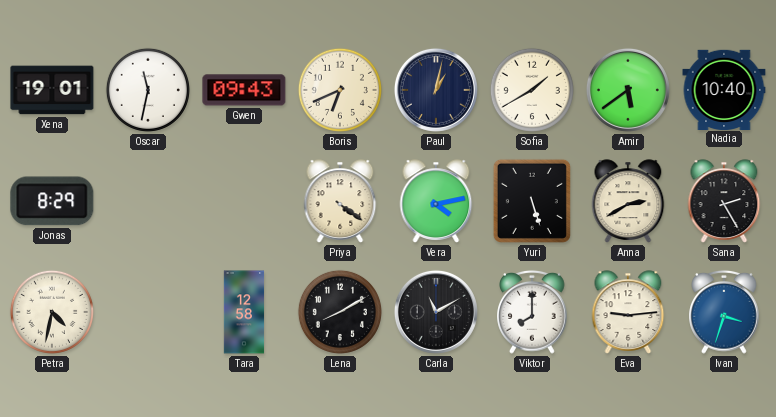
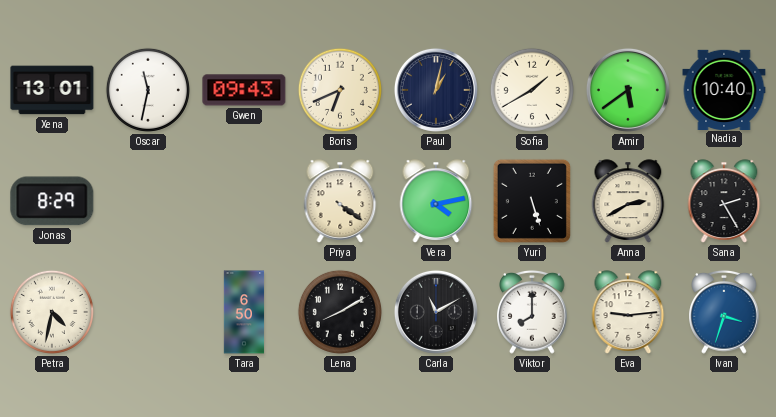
Xena: 19:01 -> 13:01
Tara: 12:58 -> 6:50
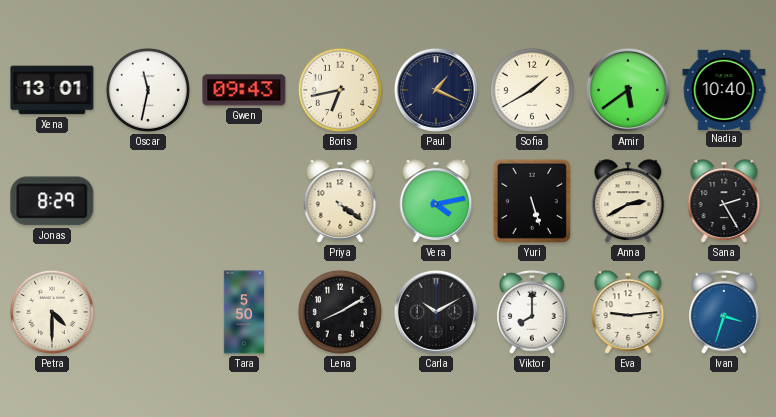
Boris: 6:41 -> 6:43
Paul: 1:02 -> 1:19
Petra: 4:32 -> 4:30
Tara: 6:50 -> 5:50
Carla: 11:10 -> 10:10
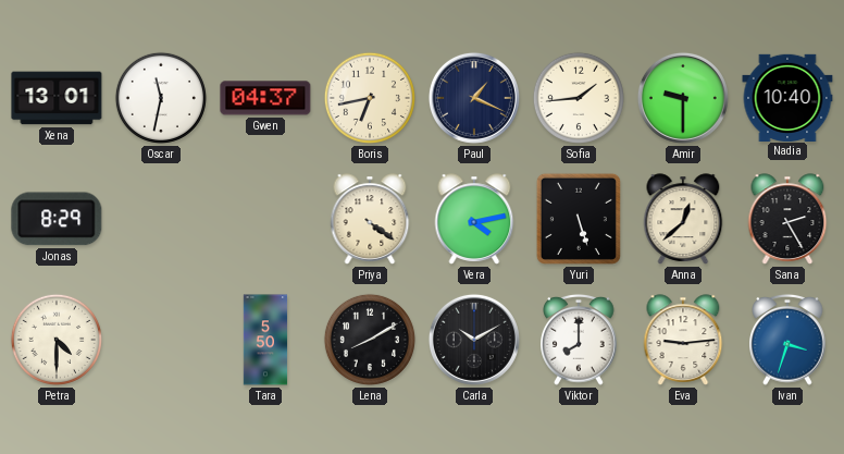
Gwen: 09:43 -> 04:37
Sofia: 1:40 -> 1:44
Amir: 5:39 -> 9:30
Anna: 2:40 -> 12:38
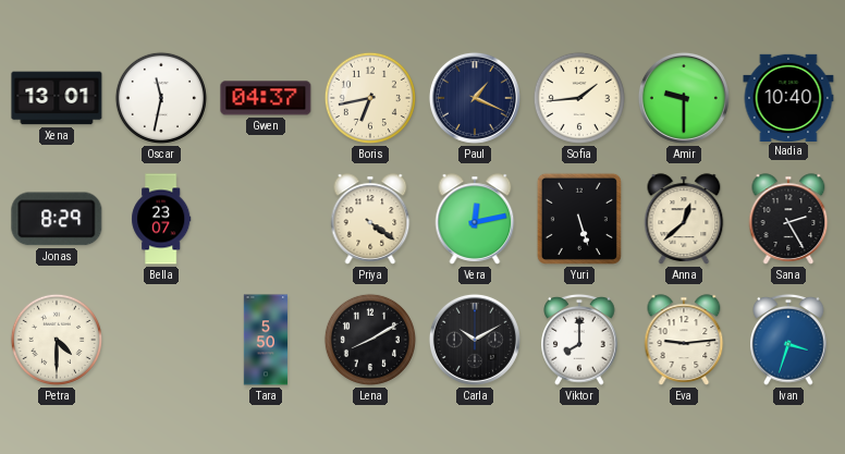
Bella: none -> 23:07
Vera: 4:13 -> 12:13
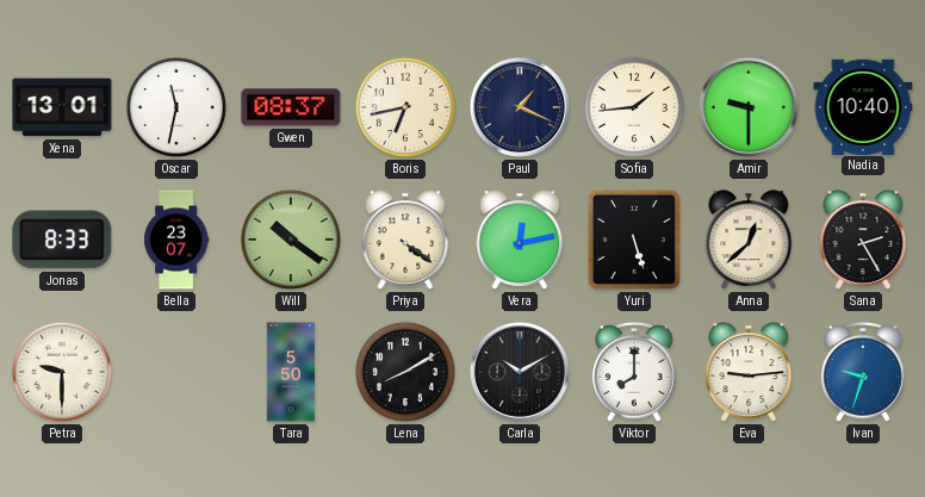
Gwen: 04:37 -> 08:37
Jonas: 8:29 -> 8:33
Will: none -> 10:21
Petra: 4:30 -> 9:30
Ivan: 3:33 -> 9:33
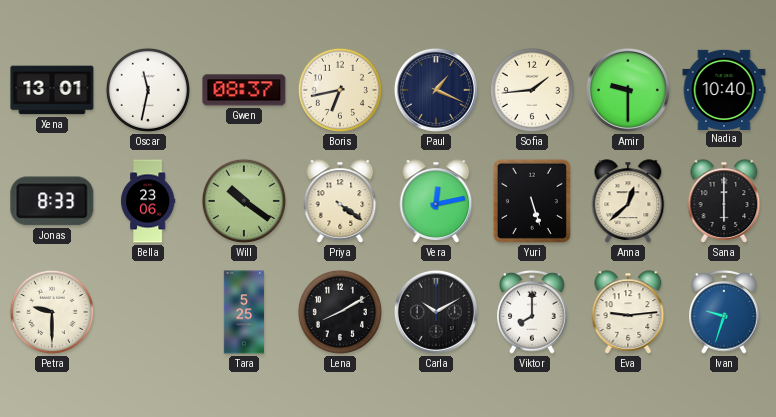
Bella: 23:07 -> 23:06
Sana: 2:25 -> 6:00
Tara: 5:50 -> 5:25
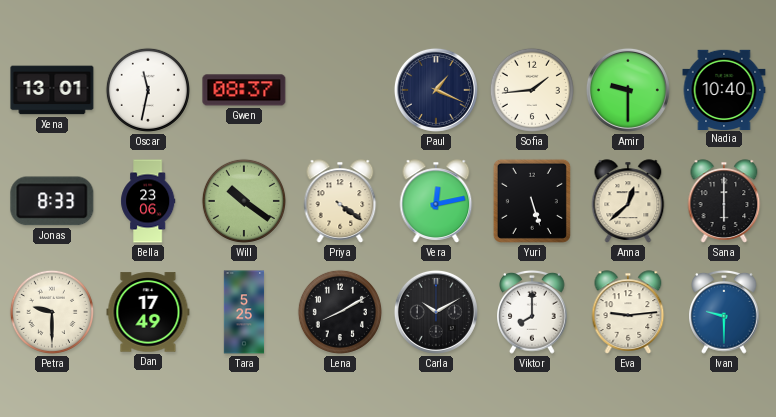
Boris: 6:43 -> none
Dan: none -> 17:49
Ivan: 9:33 -> 9:30
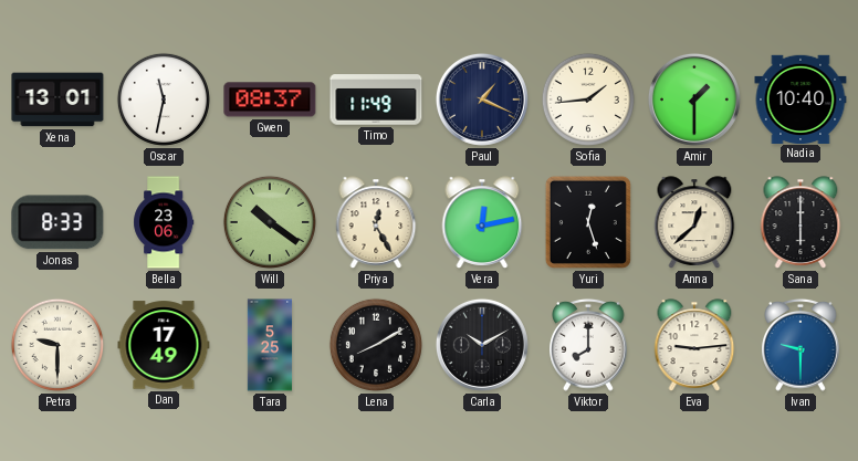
Timo: none -> 11:49
Amir: 9:30 -> 1:30
Priya: 4:21 -> 12:25
Yuri: 5:27 -> 12:27
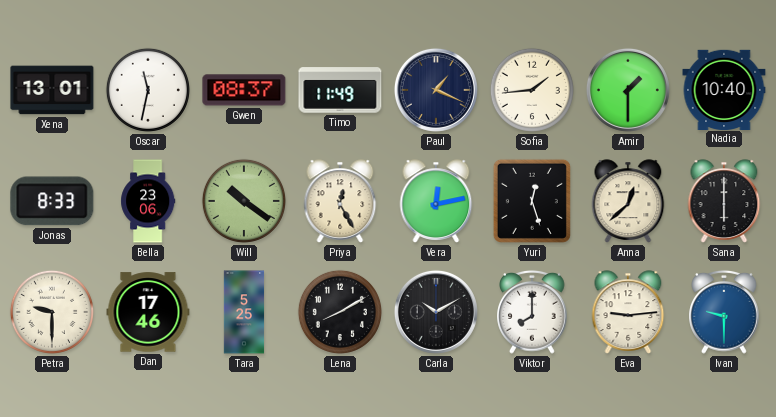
Dan: 17:49 -> 17:46
